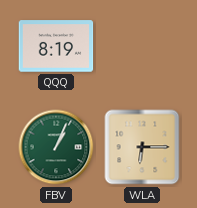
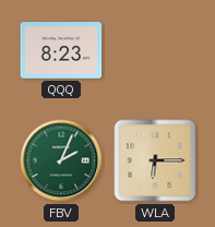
QQQ: 8:19 -> 8:23
FBV: 1:04 -> 2:04
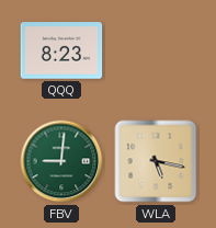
FBV: 2:04 -> 9:01
WLA: 6:15 -> 5:17
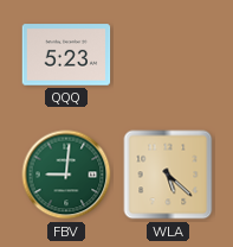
QQQ: 8:23 -> 5:23
WLA: 5:17 -> 5:22
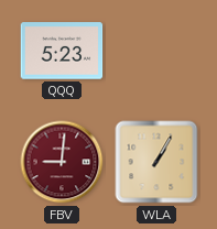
FBV dial: green -> burgundy
WLA: 5:22 -> 1:05
